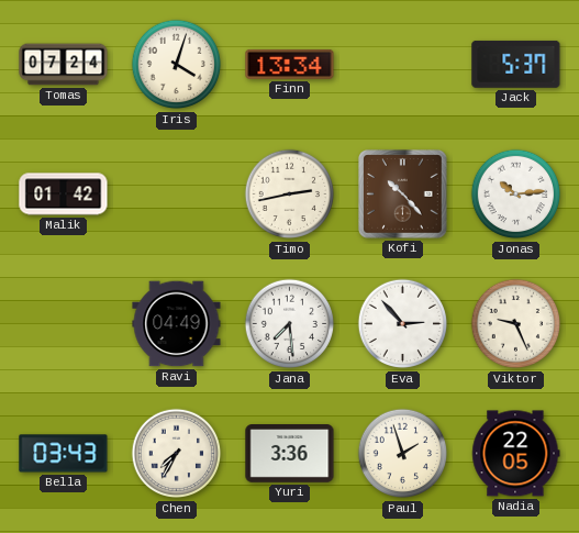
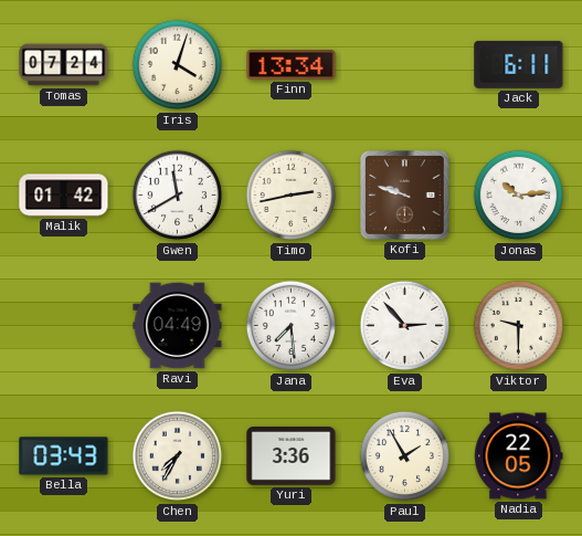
Jack: 5:37 -> 6:11
Gwen: none -> 11:40
Kofi: 10:23 -> 9:48
Viktor: 9:26 -> 9:30
Paul: 1:57 -> 1:55
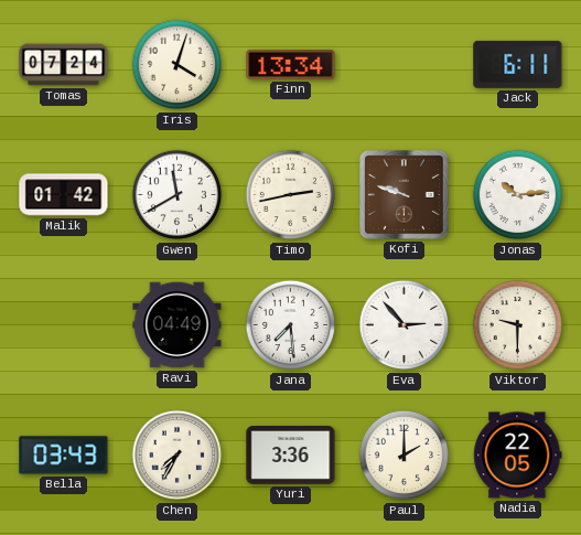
Paul: 1:55 -> 2:00
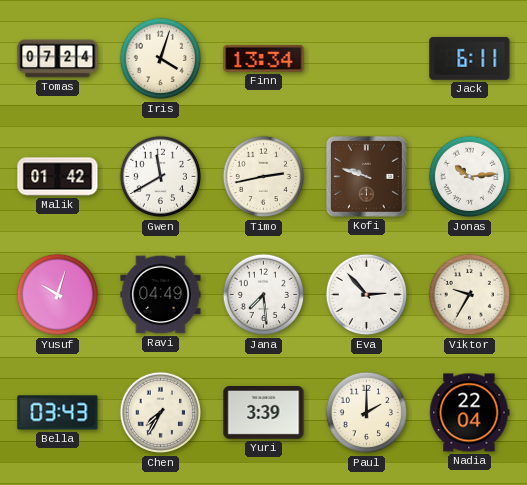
Yusuf: none -> 10:03
Viktor: 9:30 -> 9:35
Yuri: 3:36 -> 3:39
Nadia: 22:05 -> 22:04
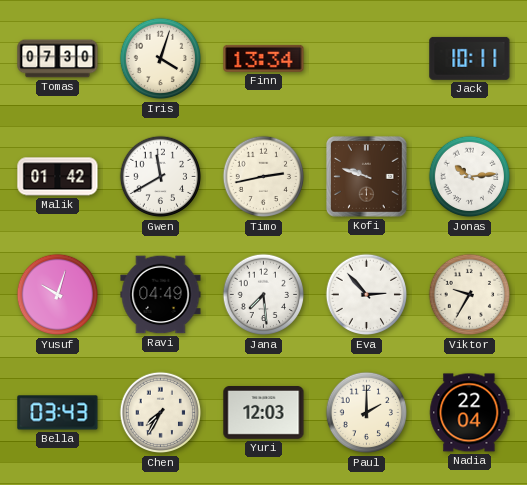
Tomas: 07:24 -> 07:30
Jack: 6:11 -> 10:11
Yuri: 3:39 -> 12:03
